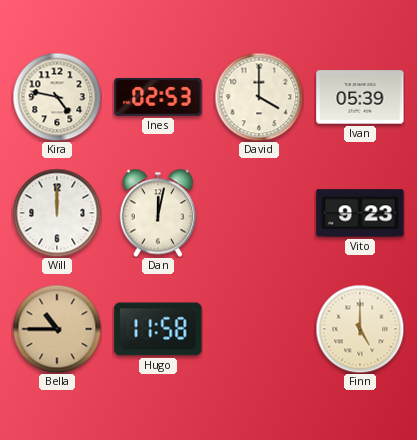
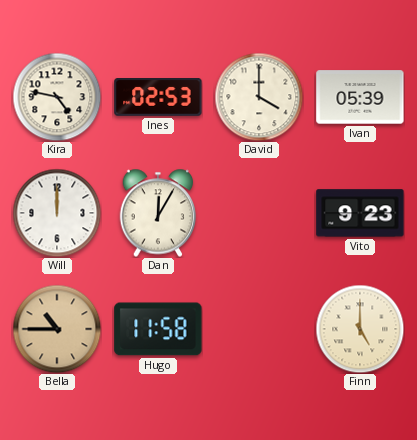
Dan: 12:02 -> 12:05
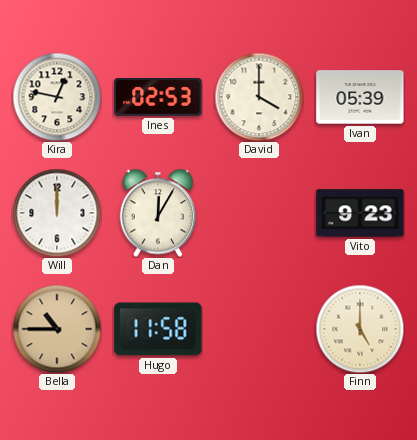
Kira: 4:47 -> 12:47
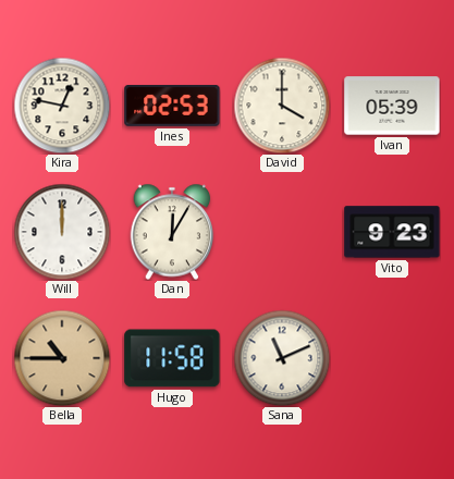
Sana: none -> 11:11
Finn: 5:00 -> none
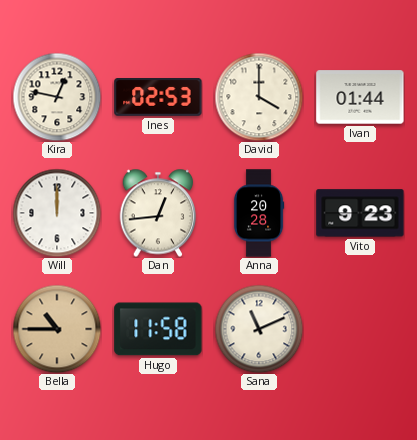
Ivan: 05:39 -> 01:44
Dan: 12:05 -> 12:44
Anna: none -> 20:28
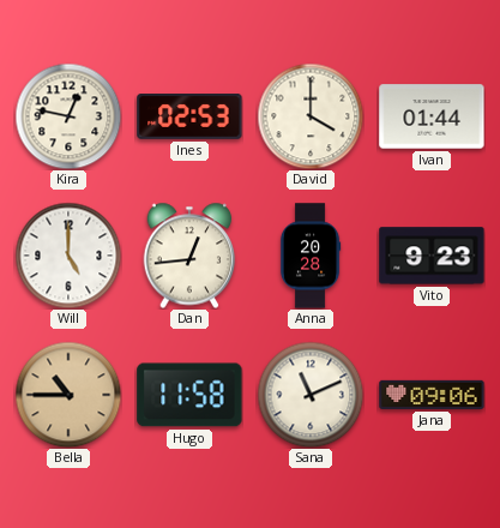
Will: 12:00 -> 5:00
Jana: none -> 09:06
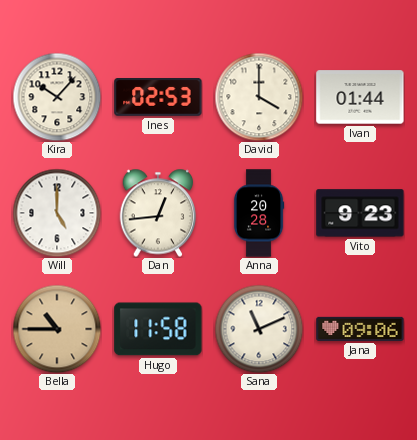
Kira: 12:47 -> 10:07
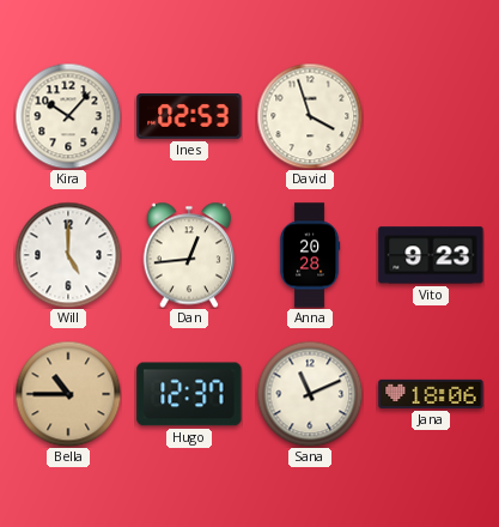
David: 4:00 -> 3:57
Ivan: 01:44 -> none
Hugo: 11:58 -> 12:37
Jana: 09:06 -> 18:06
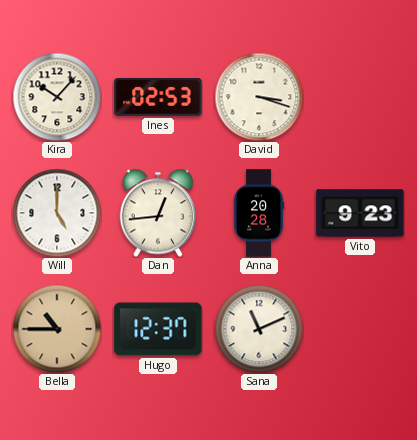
David: 3:57 -> 3:18
Jana: 18:06 -> none
